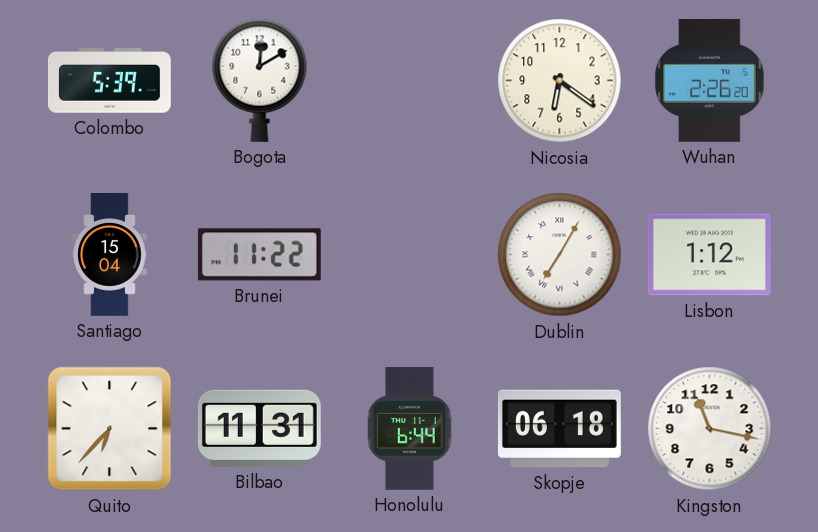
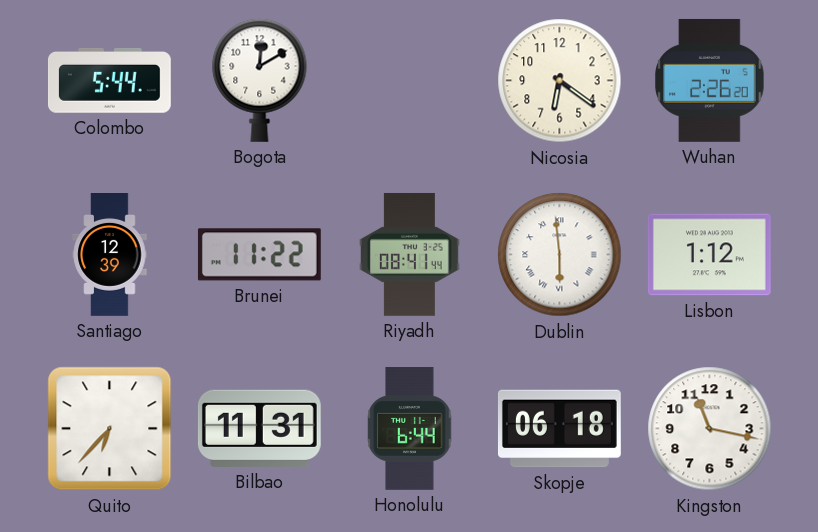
Colombo: 5:39 -> 5:44
Santiago: 15:04 -> 12:39
Riyadh: none -> 08:41
Dublin: 7:05 -> 5:59
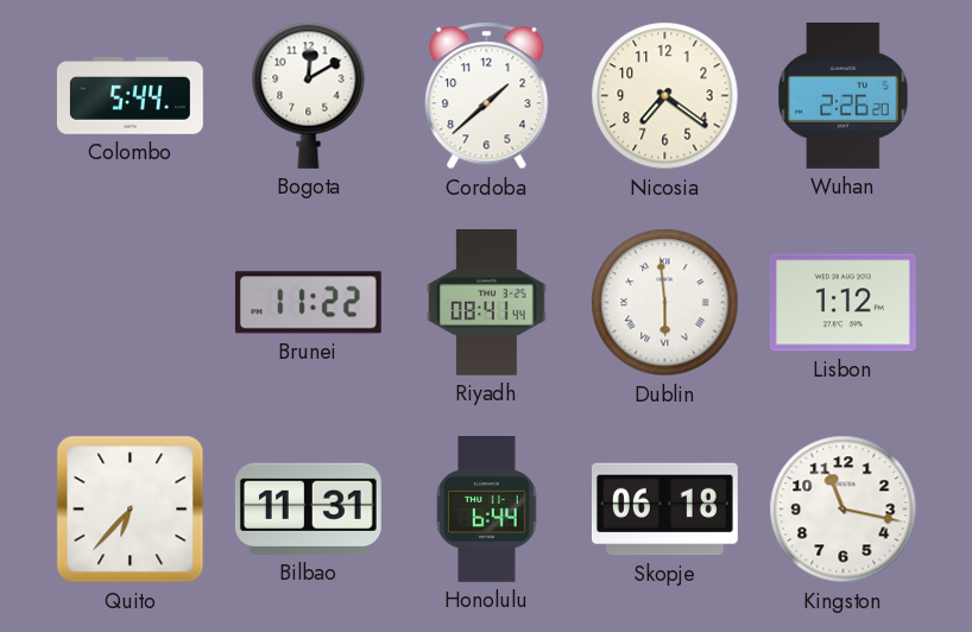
Cordoba: none -> 1:38
Nicosia: 6:21 -> 7:21
Santiago: 12:39 -> none
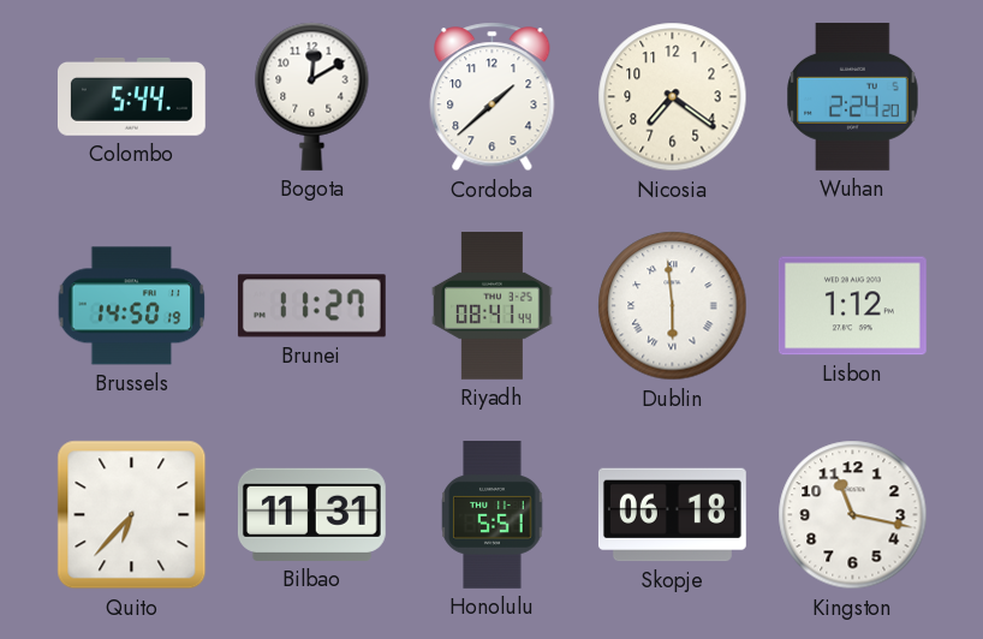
Wuhan: 2:26 -> 2:24
Brussels: none -> 14:50
Brunei: 11:22 -> 11:27
Honolulu: 6:44 -> 5:51
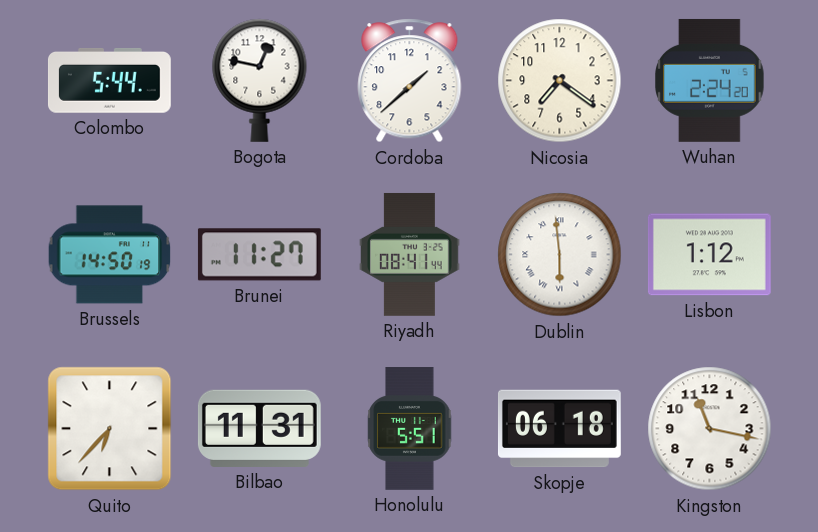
Bogota: 12:10 -> 12:47
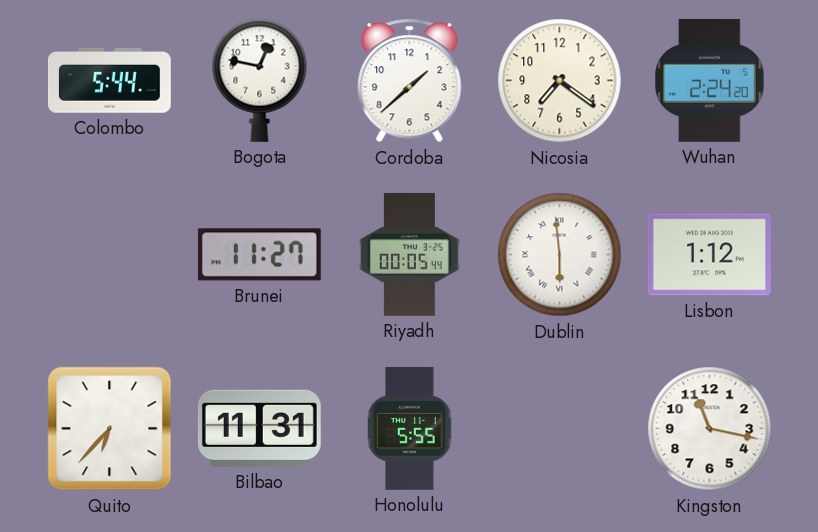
Brussels: 14:50 -> none
Riyadh: 08:41 -> 00:05
Honolulu: 5:51 -> 5:55
Skopje: 06:18 -> none
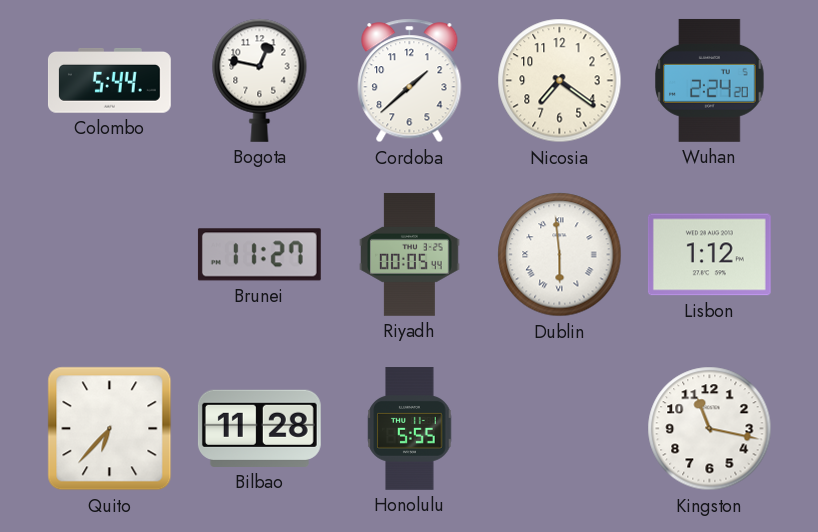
Bilbao: 11:31 -> 11:28
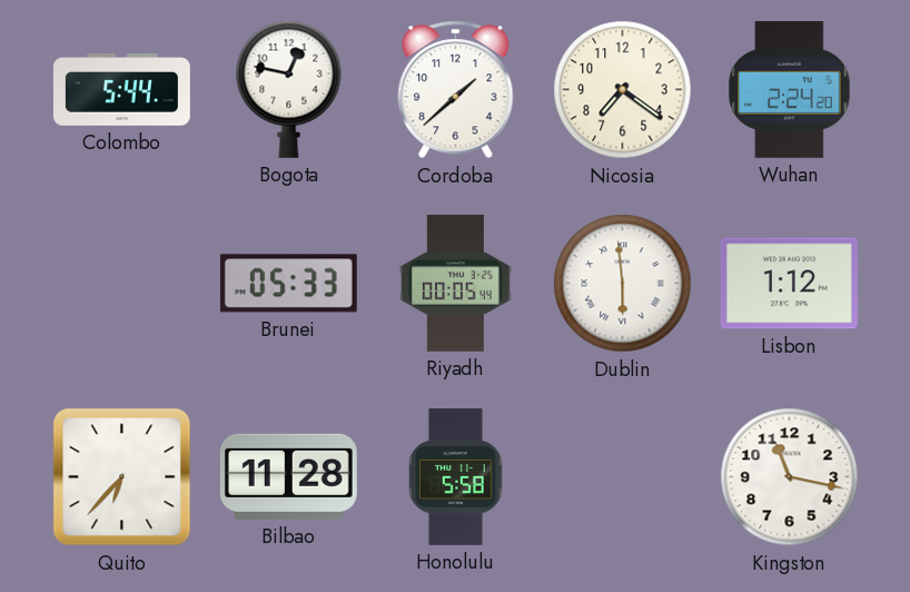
Brunei: 11:27 -> 05:33
Honolulu: 5:55 -> 5:58
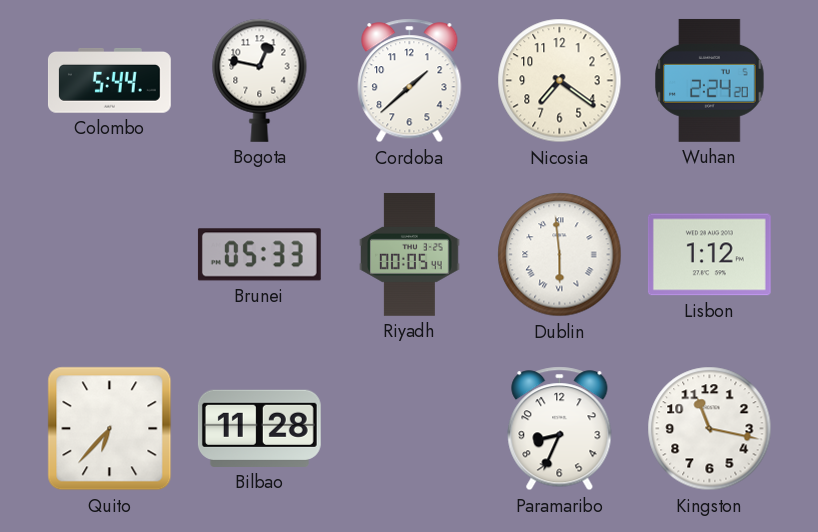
Honolulu: 5:58 -> none
Paramaribo: none -> 8:34
